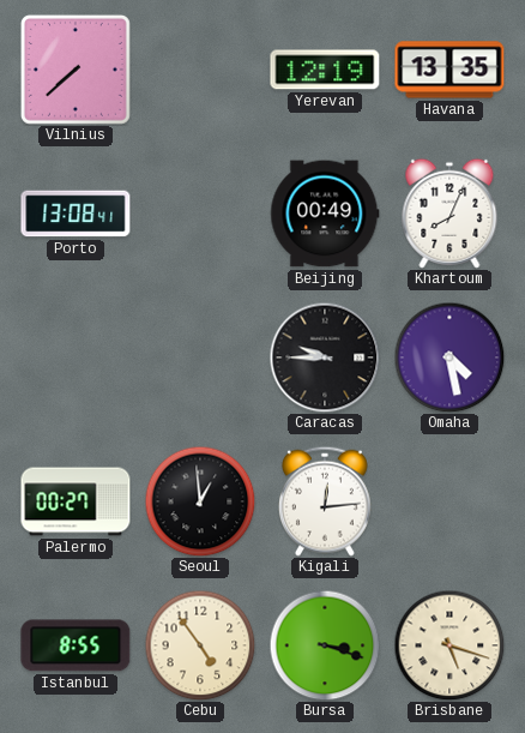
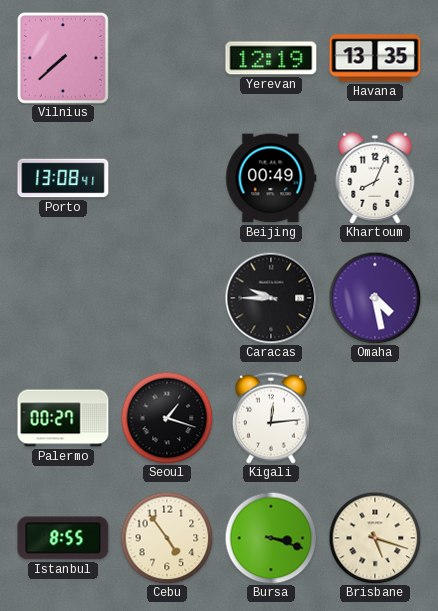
Seoul: 12:59 -> 1:18
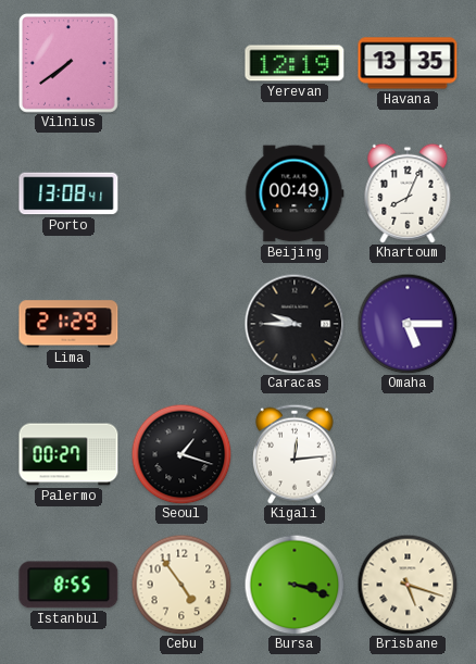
Vilnius: 7:38 -> 7:39
Lima: none -> 21:29
Omaha: 4:28 -> 5:15
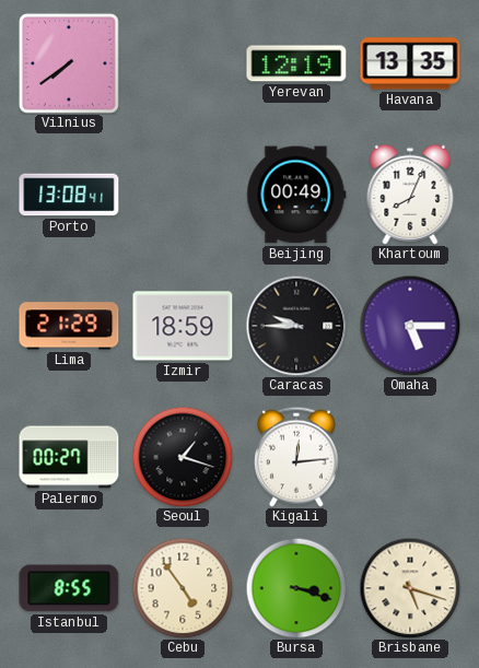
Izmir: none -> 18:59
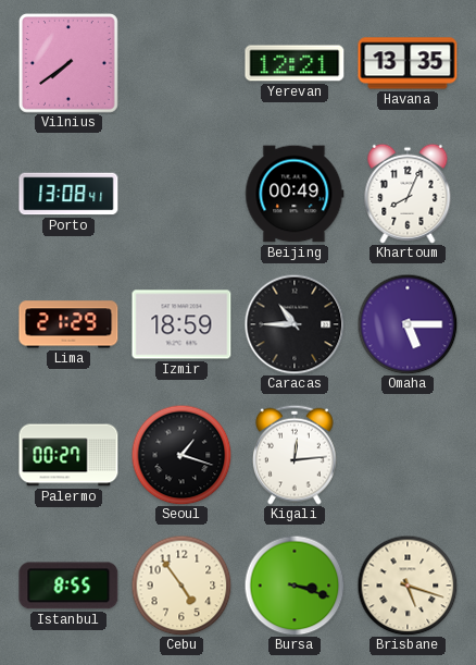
Yerevan: 12:19 -> 12:21
Caracas: 9:45 -> 10:45
